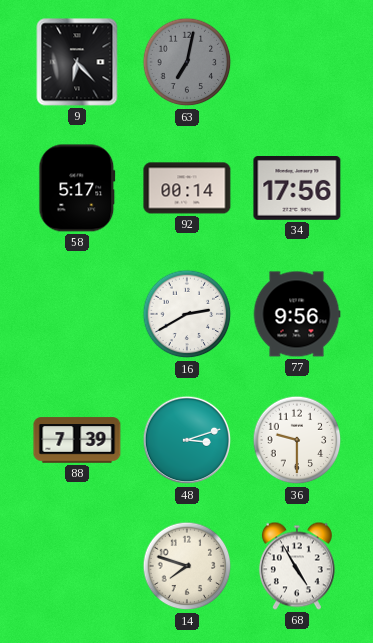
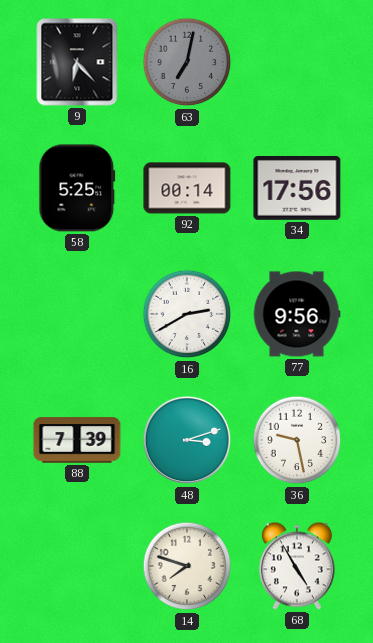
58: 5:17 -> 5:25
36: 9:30 -> 9:28
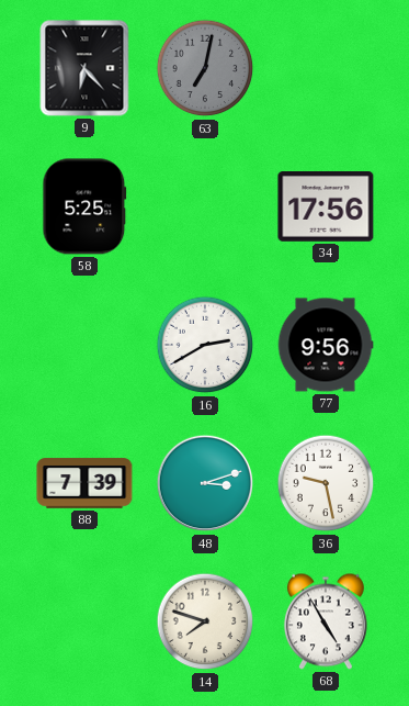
92: 00:14 -> none
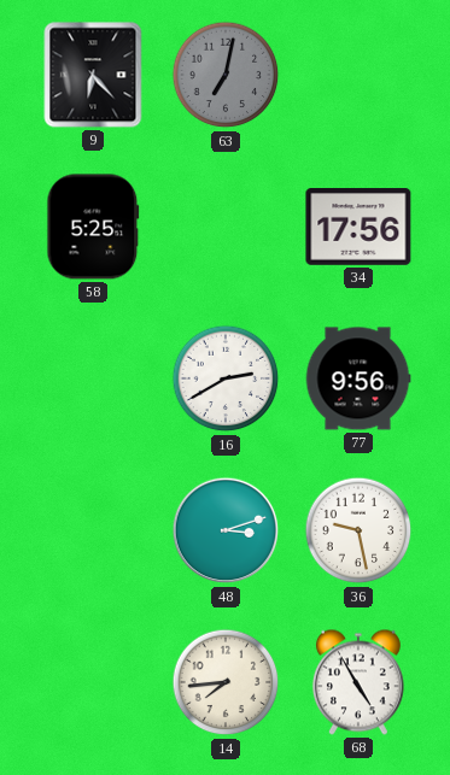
88: 7:39 -> none
14: 7:48 -> 7:44
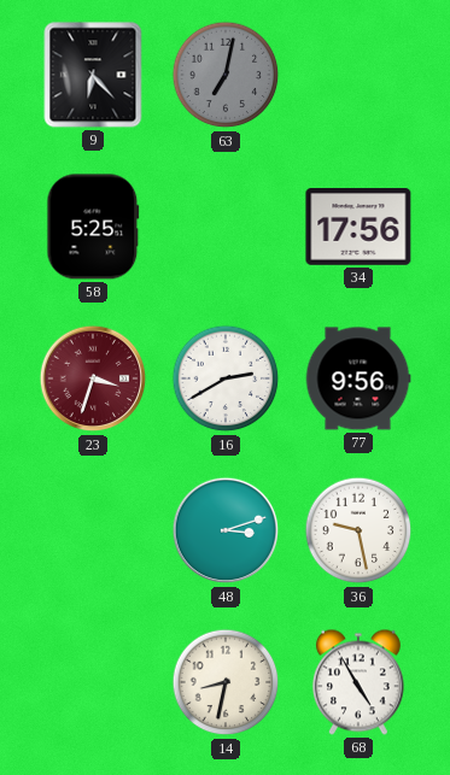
23: none -> 3:33
14: 7:44 -> 8:32
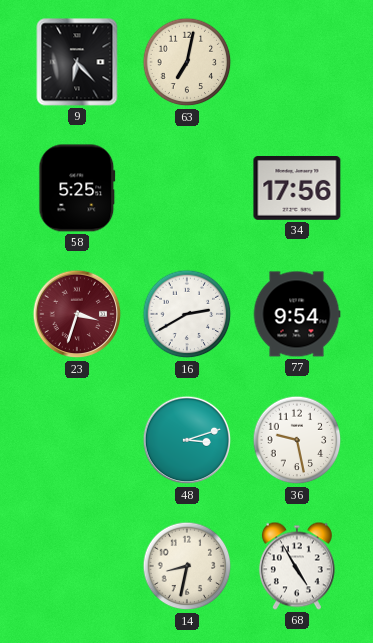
63 dial: grey -> cream
77: 9:56 -> 9:54
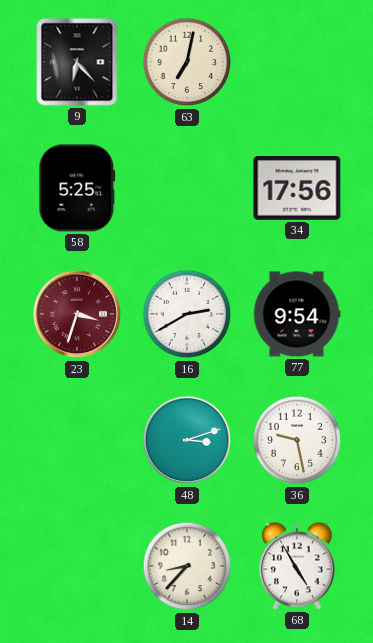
14: 8:32 -> 8:37
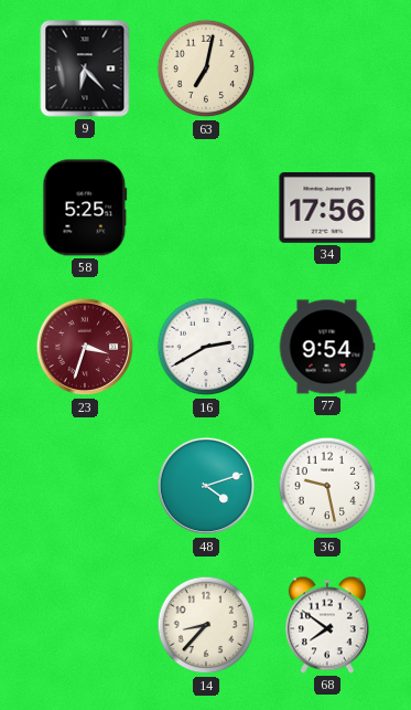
48: 3:12 -> 4:12
68: 4:55 -> 7:51
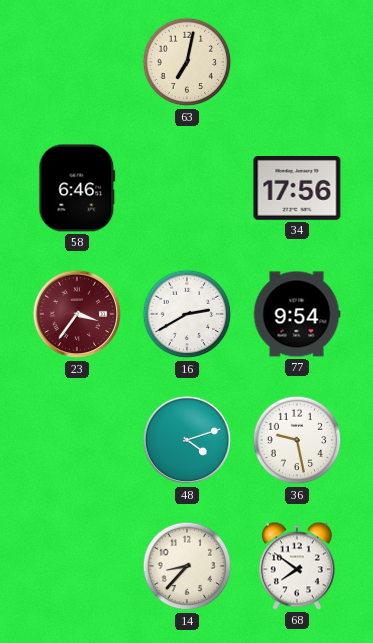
9: 6:23 -> none
58: 5:25 -> 6:46
23: 3:33 -> 3:36
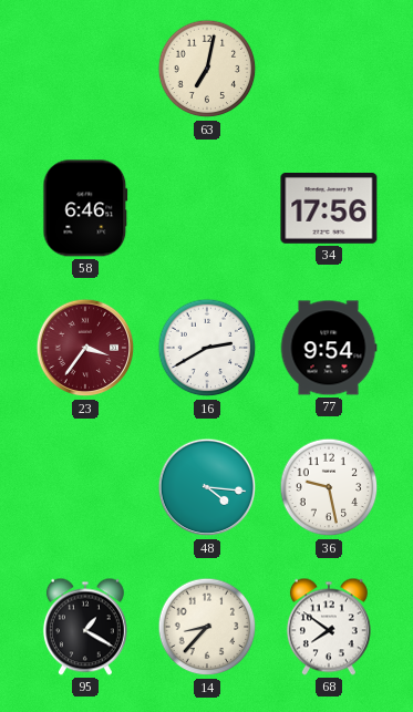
48: 4:12 -> 4:16
95: none -> 1:20
